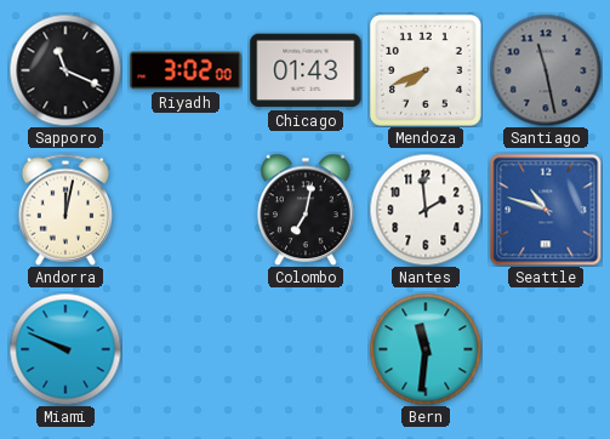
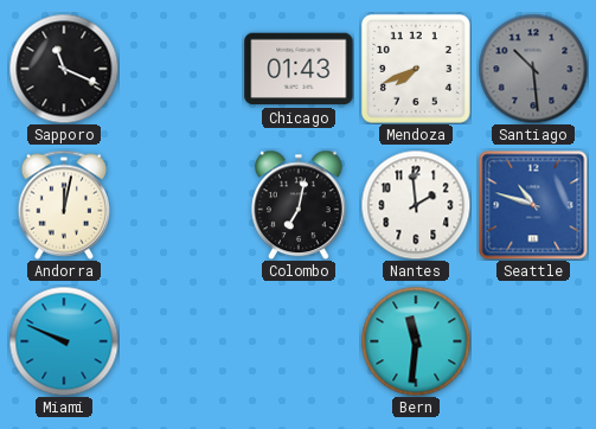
Riyadh: 3:02 -> none
Santiago: 11:28 -> 10:29
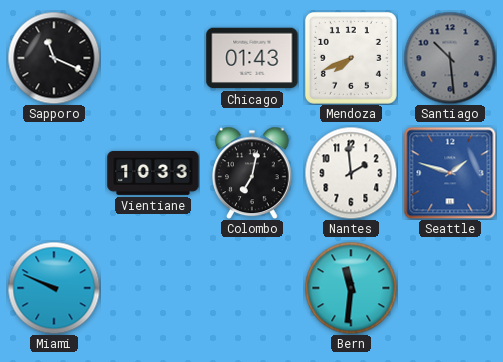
Andorra: 12:02 -> none
Vientiane: none -> 10:33
Seattle: 10:48 -> 1:48
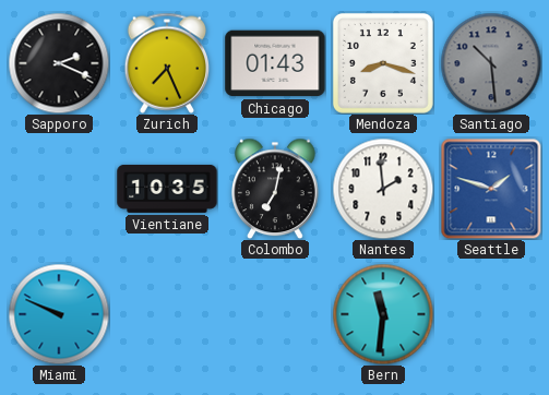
Sapporo: 11:19 -> 2:19
Zurich: none -> 7:26
Mendoza: 7:41 -> 8:18
Vientiane: 10:33 -> 10:35
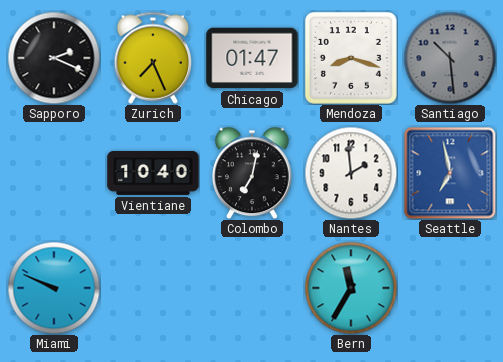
Chicago: 01:43 -> 01:47
Vientiane: 10:35 -> 10:40
Seattle: 1:48 -> 6:58
Bern: 11:31 -> 11:35
